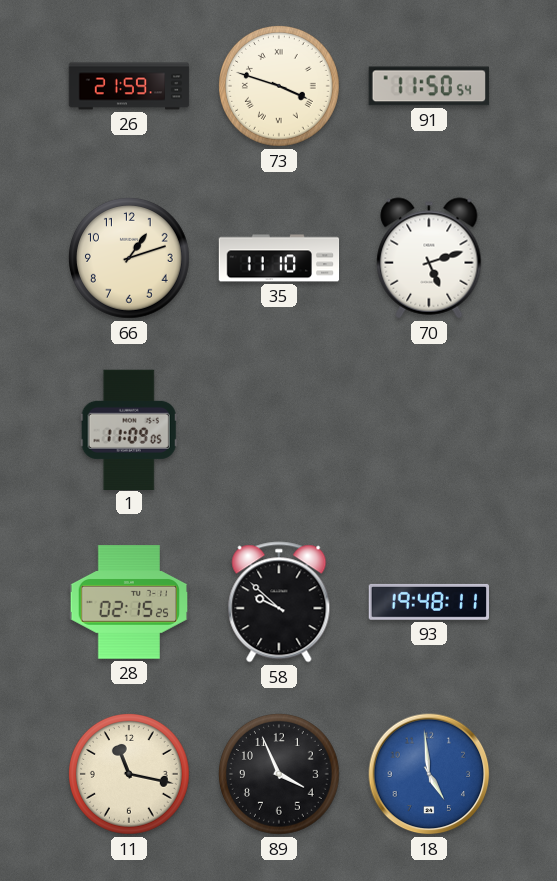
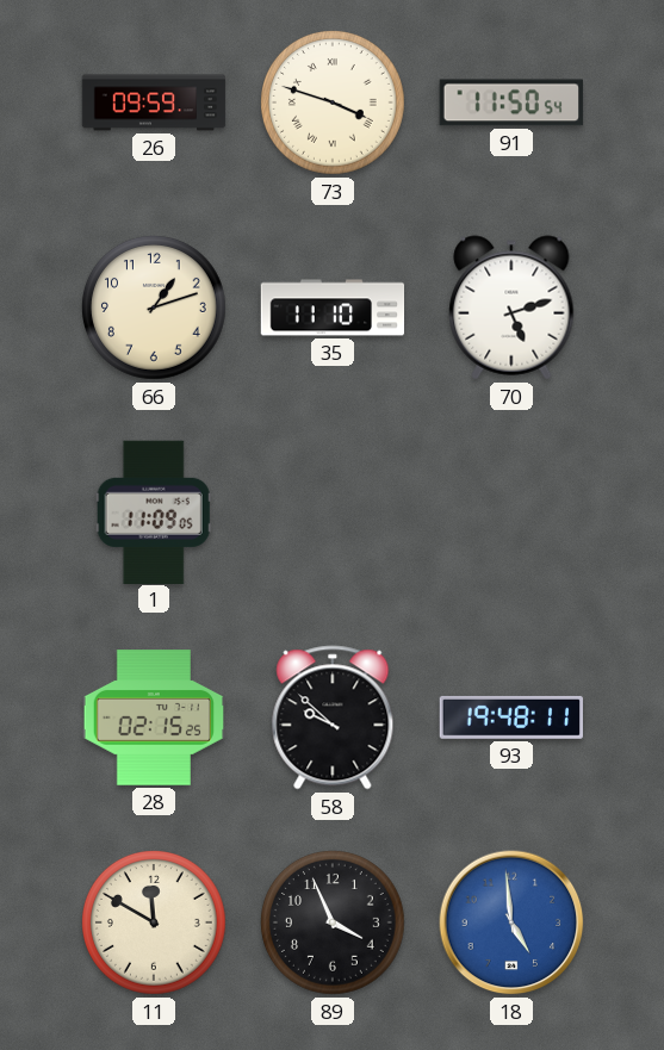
26: 21:59 -> 09:59
11: 11:17 -> 11:50
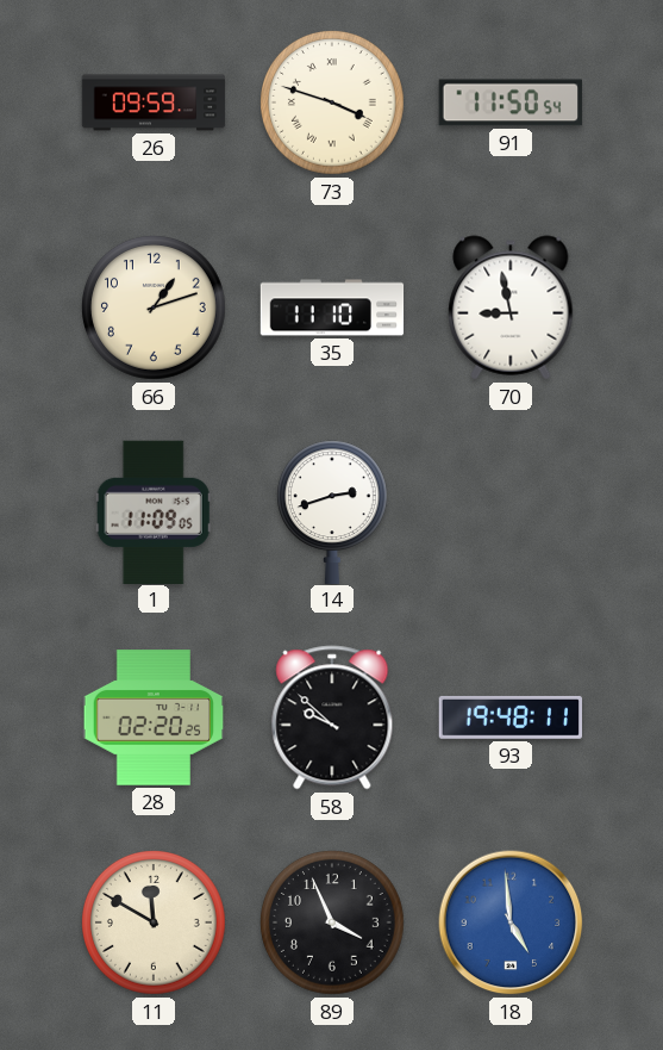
70: 5:12 -> 8:58
14: none -> 2:42
28: 02:15 -> 02:20
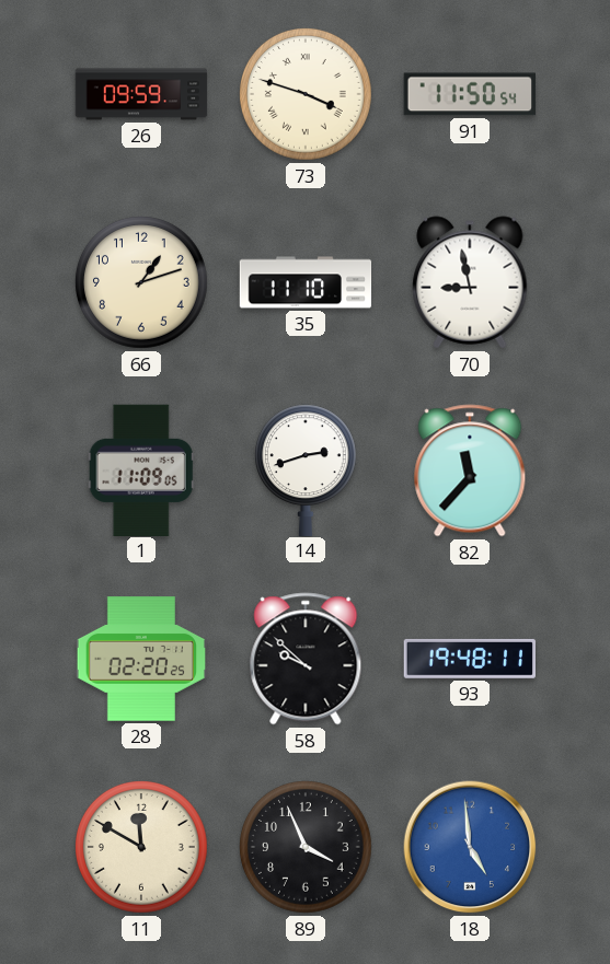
82: none -> 11:37
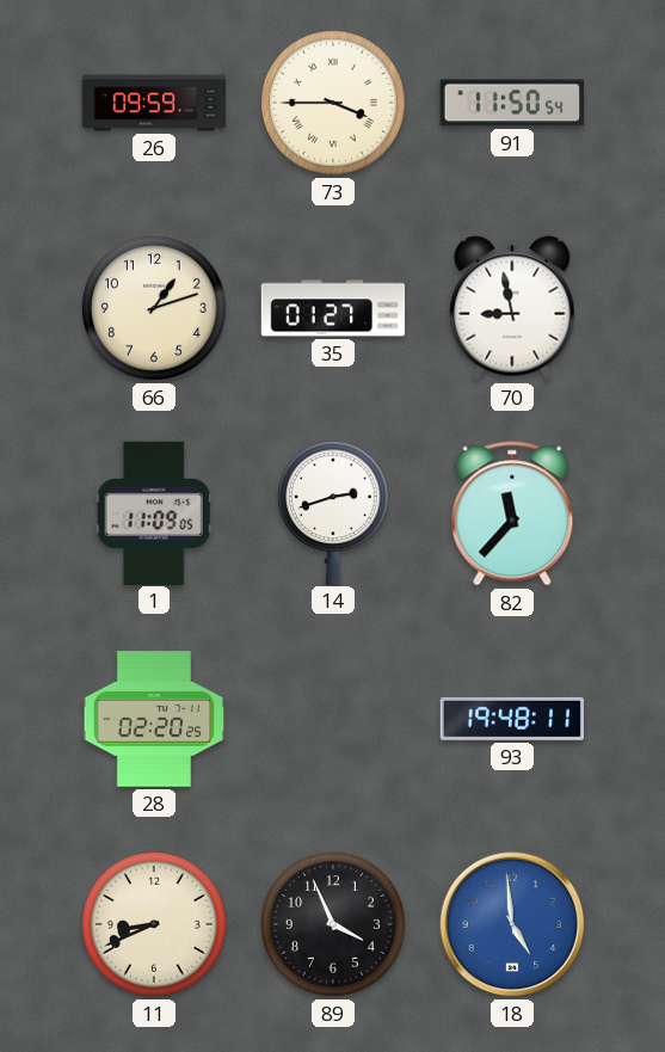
73: 3:48 -> 3:45
35: 11:10 -> 01:27
58: 9:52 -> none
11: 11:50 -> 8:41
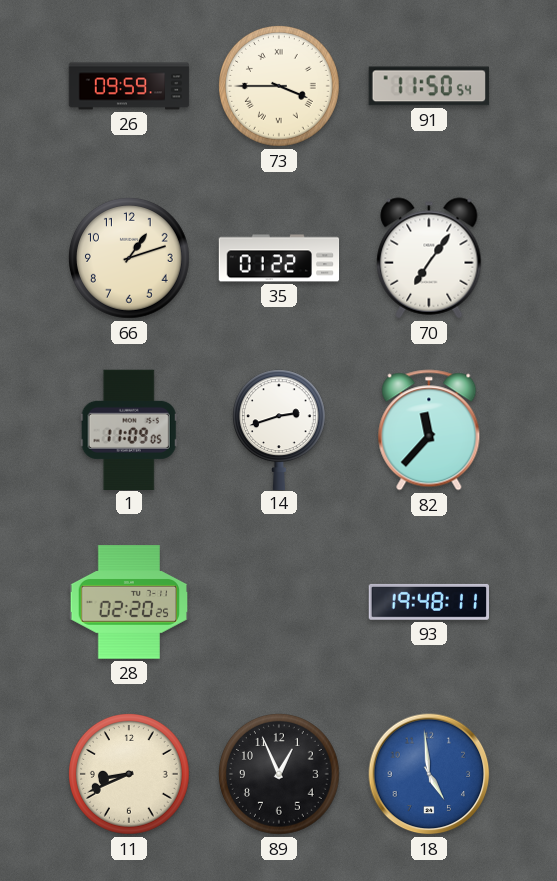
35: 01:27 -> 01:22
70: 8:58 -> 7:06
89: 3:56 -> 12:56
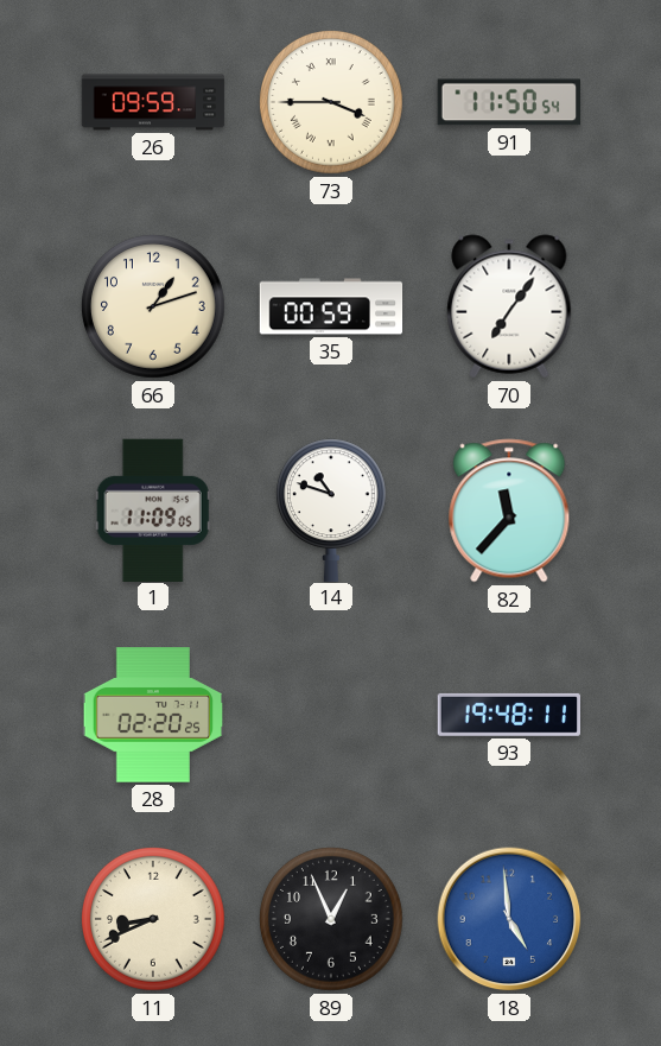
35: 01:22 -> 00:59
14: 2:42 -> 10:48
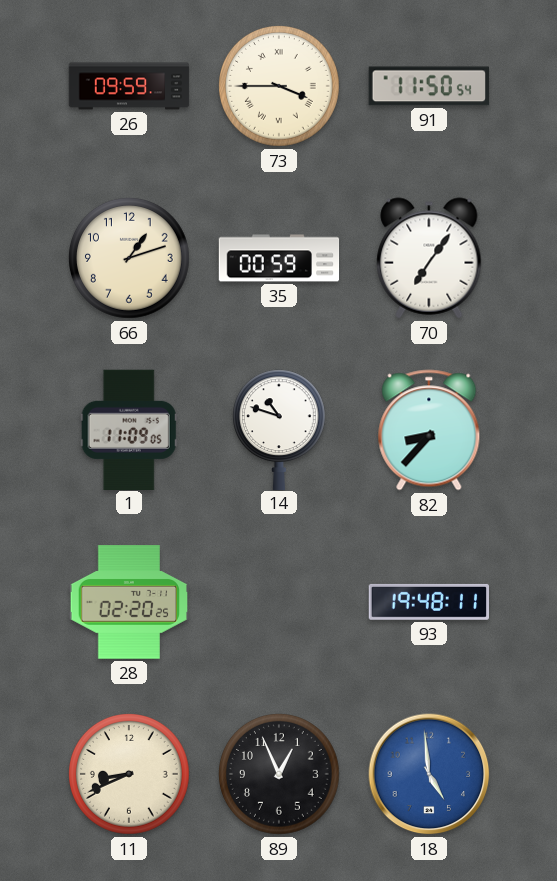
82: 11:37 -> 8:37
